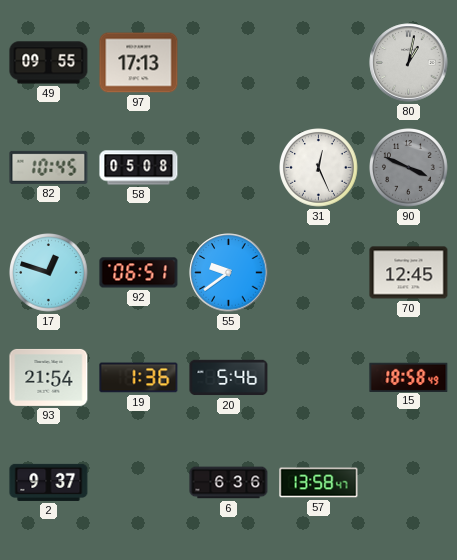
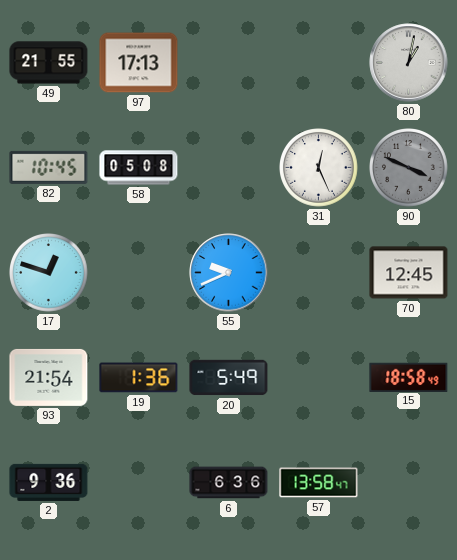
49: 09:55 -> 21:55
92: 06:51 -> none
55: 9:39 -> 9:41
20: 5:46 -> 5:49
2: 9:37 -> 9:36
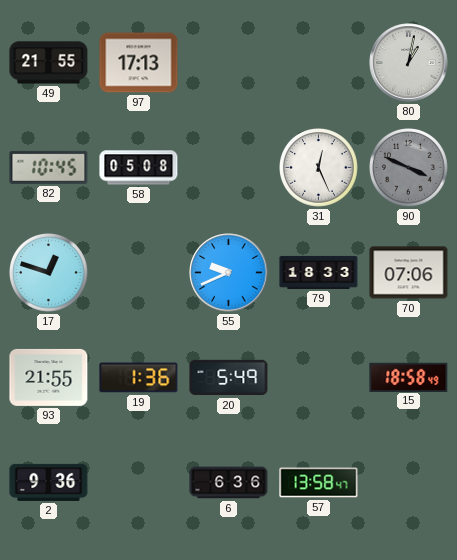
79: none -> 18:33
70: 12:45 -> 07:06
93: 21:54 -> 21:55
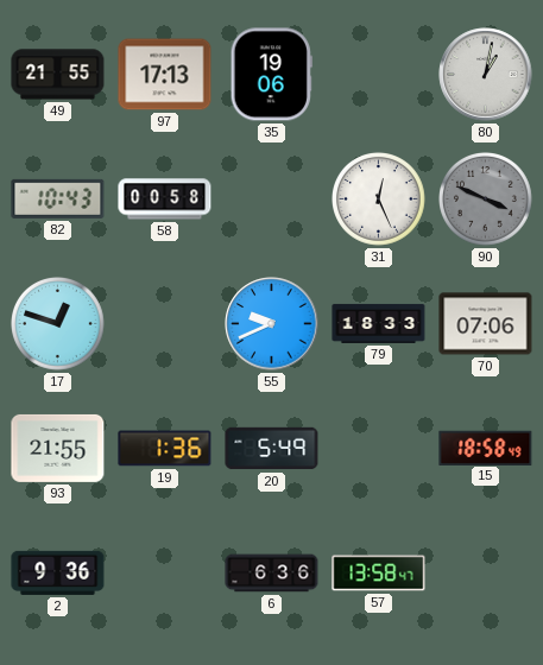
35: none -> 19:06
82: 10:45 -> 10:43
58: 05:08 -> 00:58
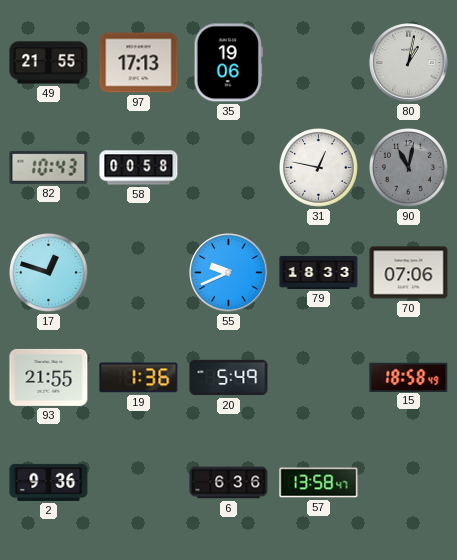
31: 12:26 -> 12:47
90: 3:49 -> 11:02
